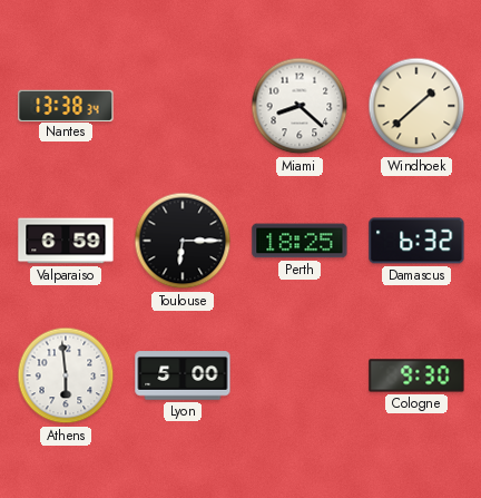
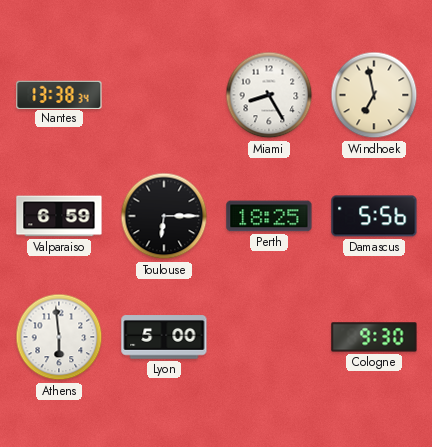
Miami: 8:22 -> 8:25
Windhoek: 1:38 -> 6:58
Damascus: 6:32 -> 5:56
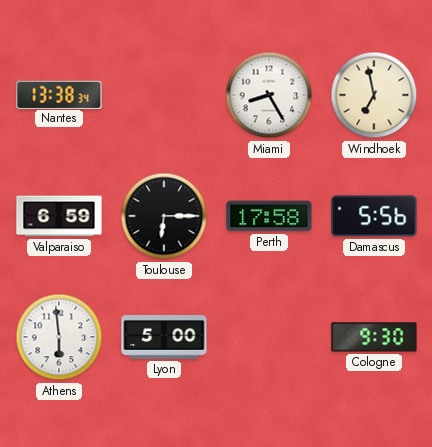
Perth: 18:25 -> 17:58
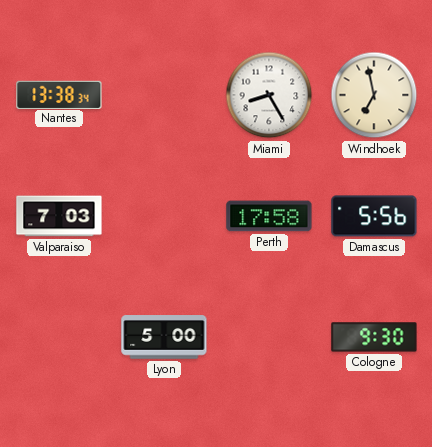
Valparaiso: 6:59 -> 7:03
Toulouse: 6:15 -> none
Athens: 5:59 -> none
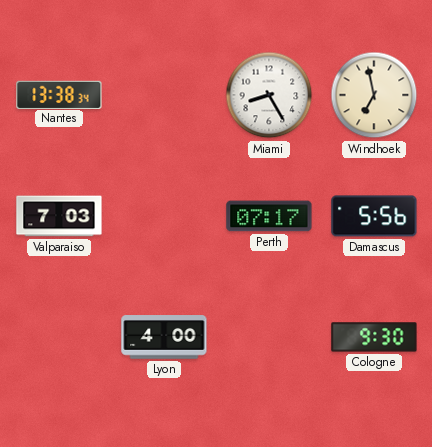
Perth: 17:58 -> 07:17
Lyon: 5:00 -> 4:00
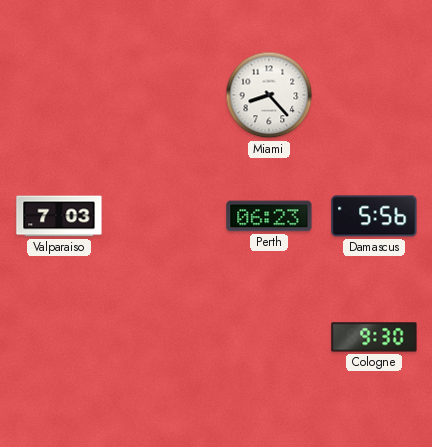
Nantes: 13:38 -> none
Miami: 8:25 -> 8:23
Windhoek: 6:58 -> none
Perth: 07:17 -> 06:23
Lyon: 4:00 -> none
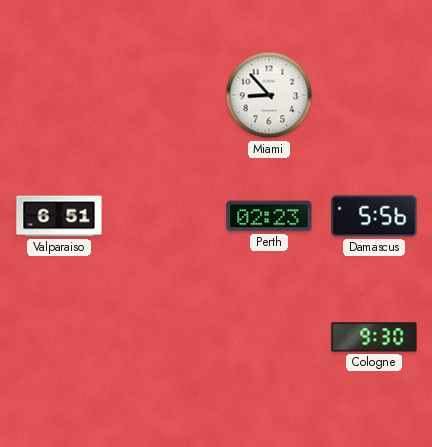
Miami: 8:23 -> 8:53
Valparaiso: 7:03 -> 6:51
Perth: 06:23 -> 02:23
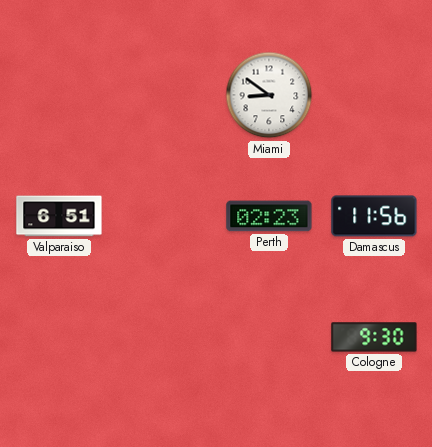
Miami: 8:53 -> 8:51
Damascus: 5:56 -> 11:56
